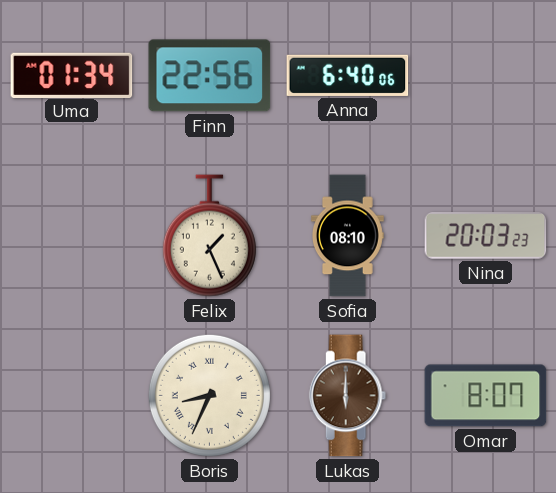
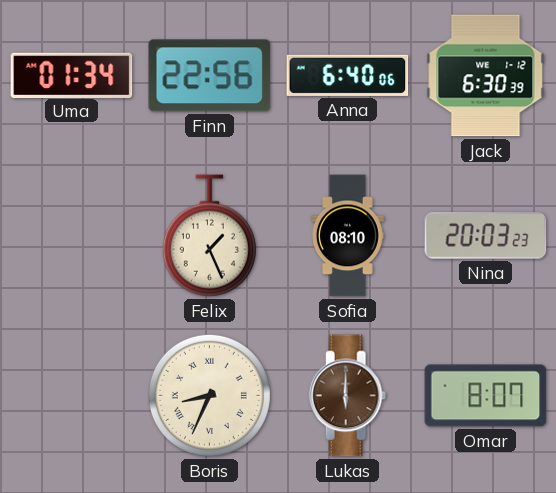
Jack: none -> 6:30
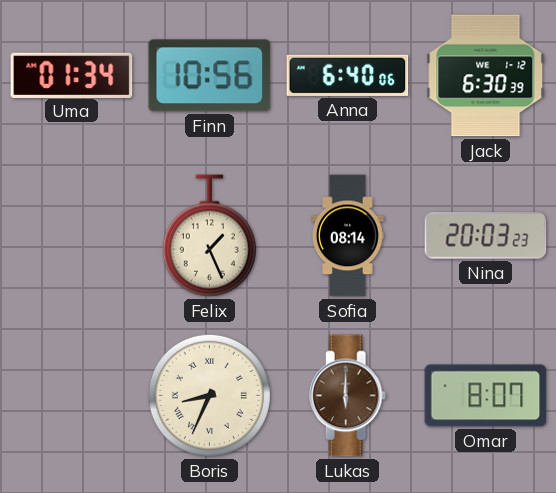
Finn: 22:56 -> 10:56
Sofia: 08:10 -> 08:14
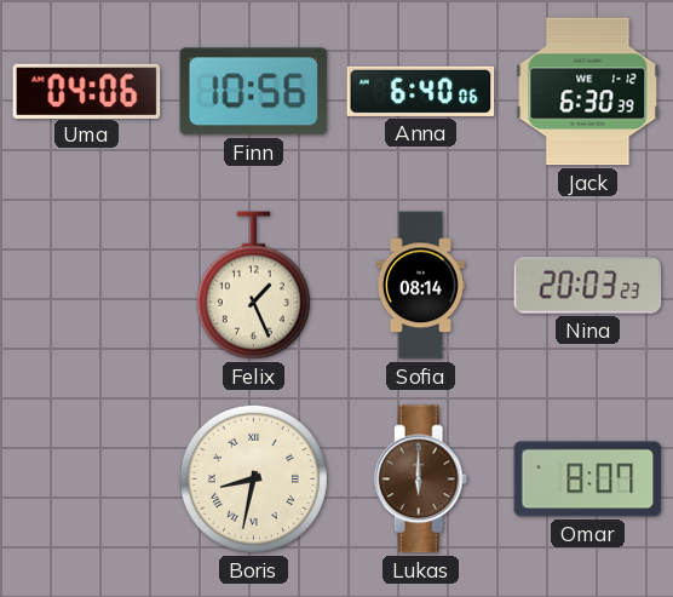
Uma: 01:34 -> 04:06
Boris: 8:34 -> 8:32
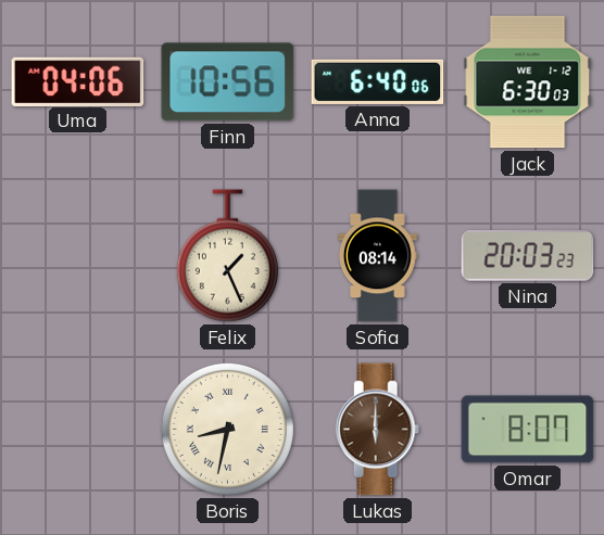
Jack: 6:30:39 -> 6:30:03
